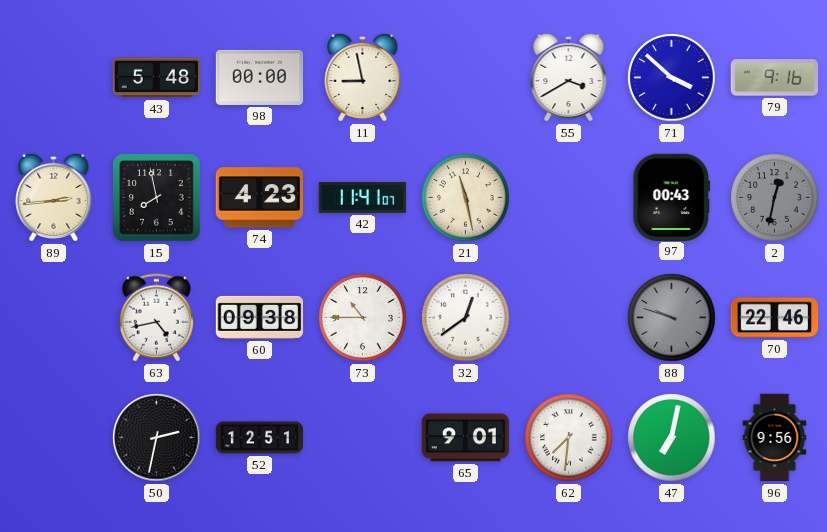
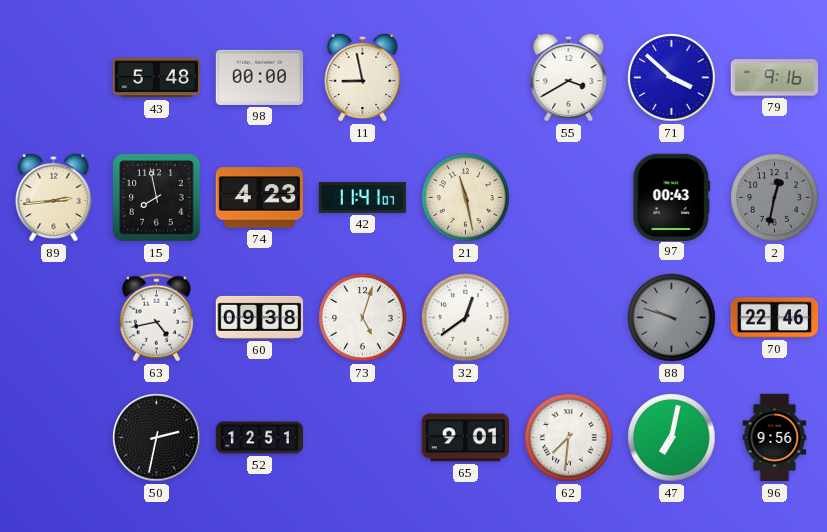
73: 10:45 -> 5:03
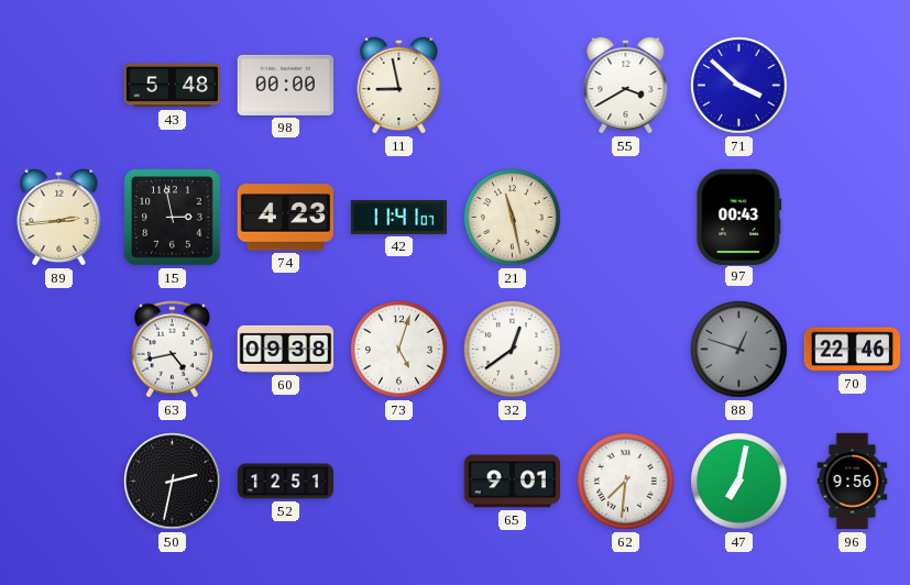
79: 9:16 -> none
15: 7:58 -> 2:58
2: 12:32 -> none
88: 9:48 -> 12:48
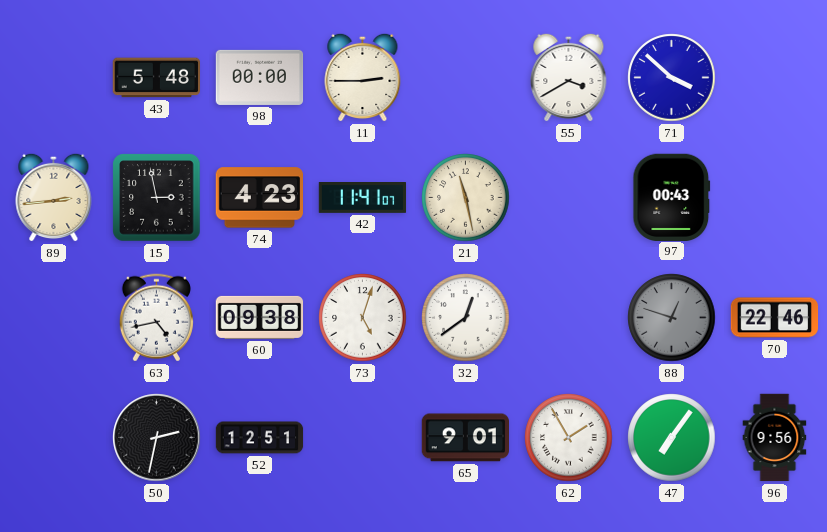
11: 8:58 -> 2:45
62: 7:31 -> 1:55
47: 7:02 -> 7:06
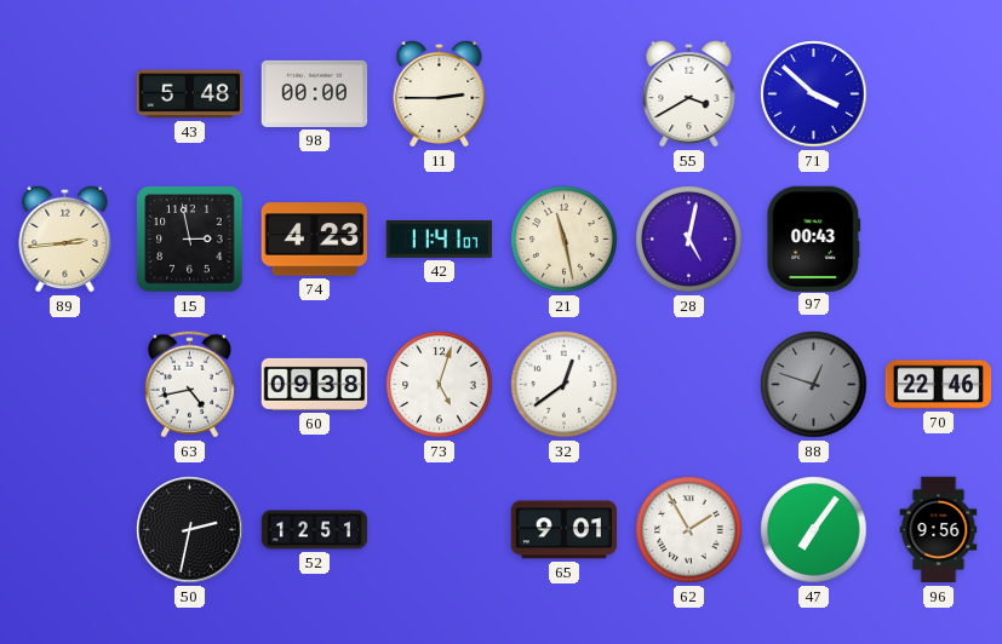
28: none -> 5:02
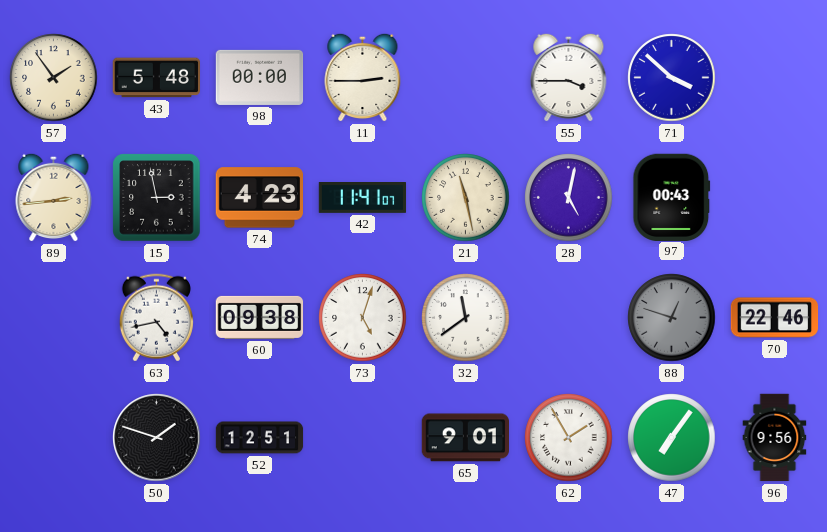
57: none -> 1:54
55: 3:40 -> 3:45
32: 12:39 -> 11:39
50: 2:32 -> 1:48
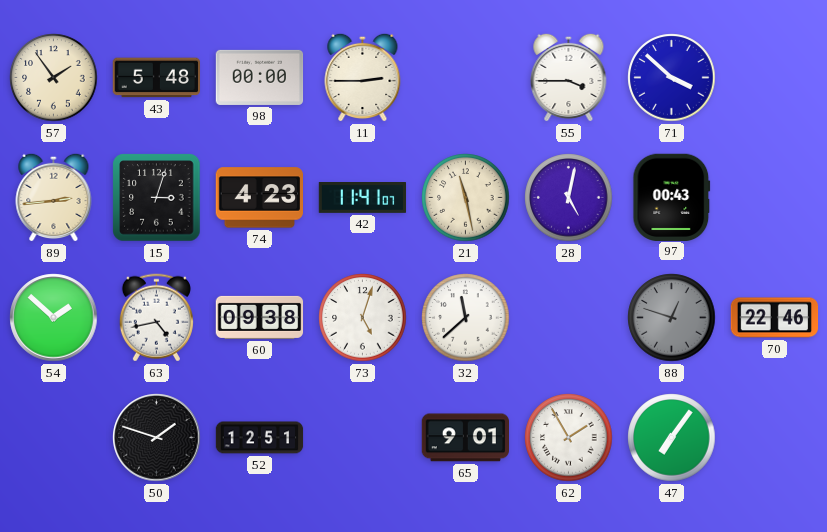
15: 2:58 -> 3:03
54: none -> 1:52
32: 11:39 -> 11:38
96: 9:56 -> none
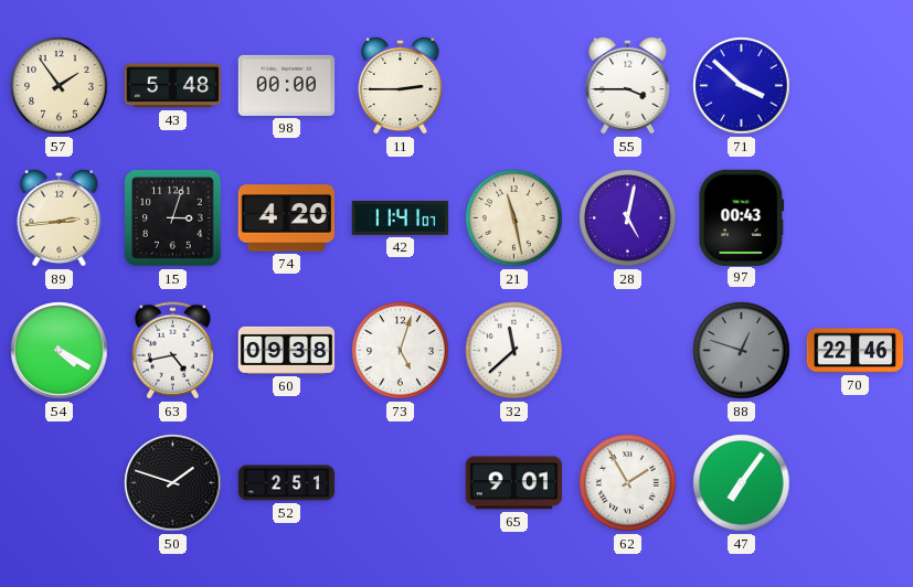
74: 4:23 -> 4:20
54: 1:52 -> 4:20
52: 12:51 -> 2:51
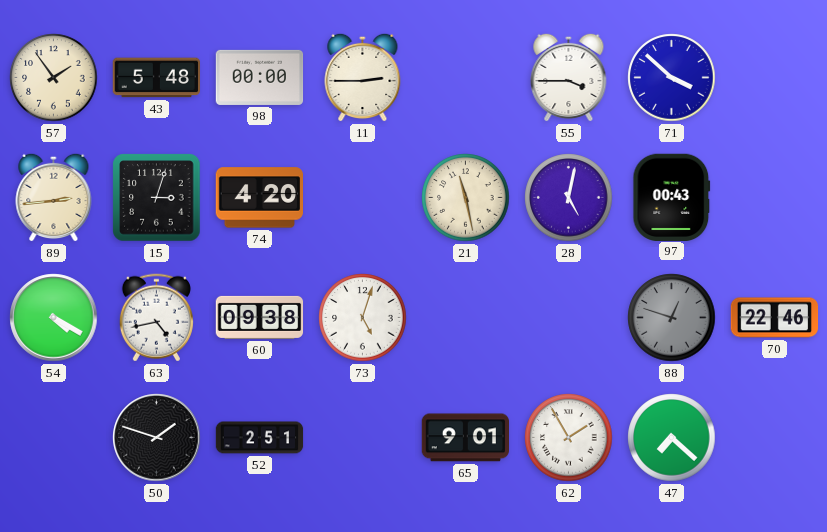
42: 11:41 -> none
32: 11:38 -> none
47: 7:06 -> 7:22
